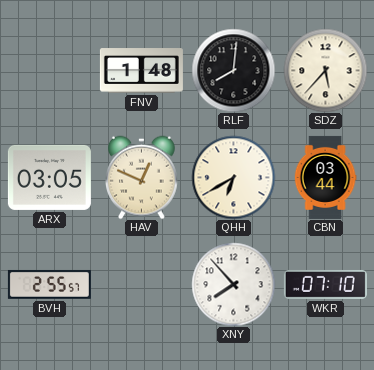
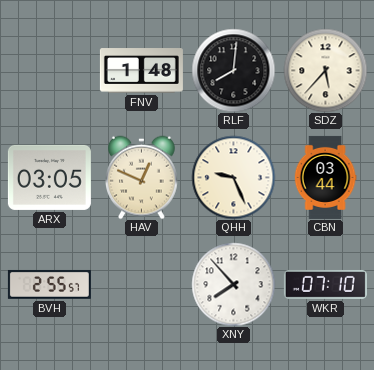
QHH: 6:40 -> 9:26
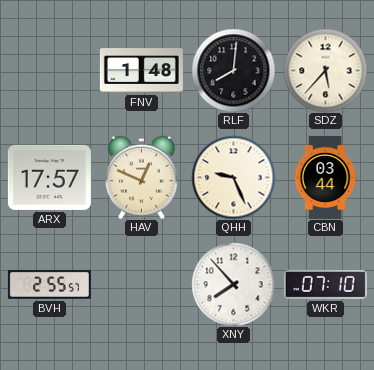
ARX: 03:05 -> 17:57
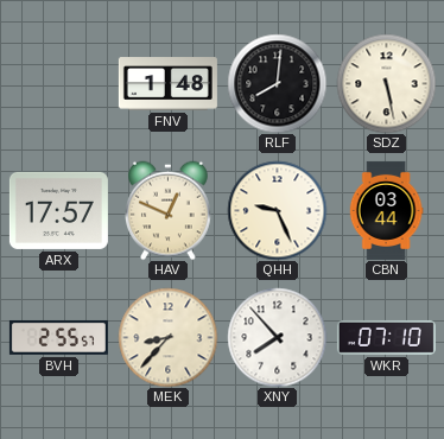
SDZ: 5:37 -> 5:28
MEK: none -> 8:37
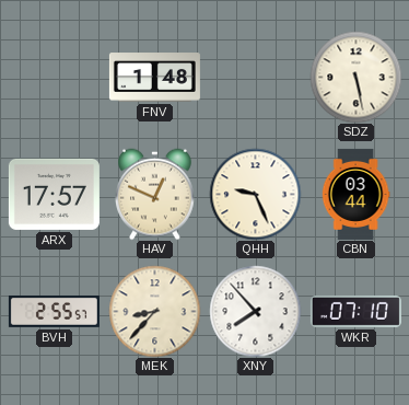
RLF: 8:01 -> none
